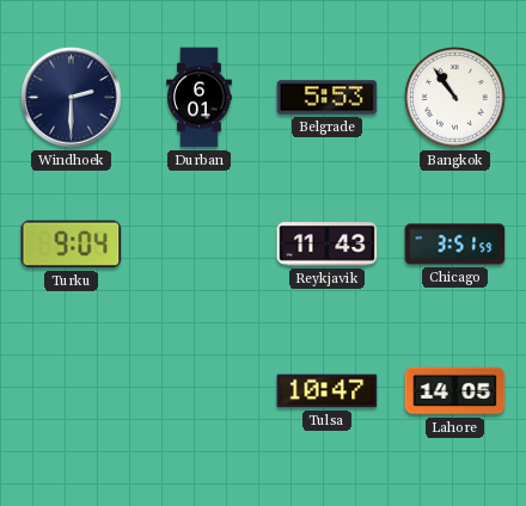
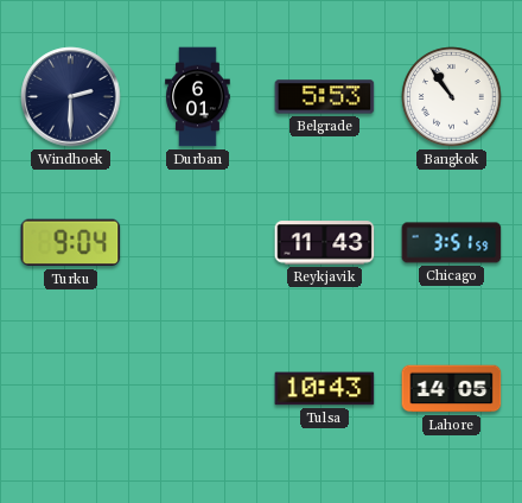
Tulsa: 10:47 -> 10:43
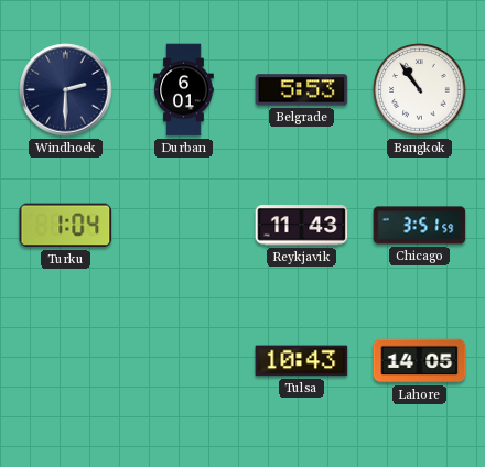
Turku: 9:04 -> 1:04
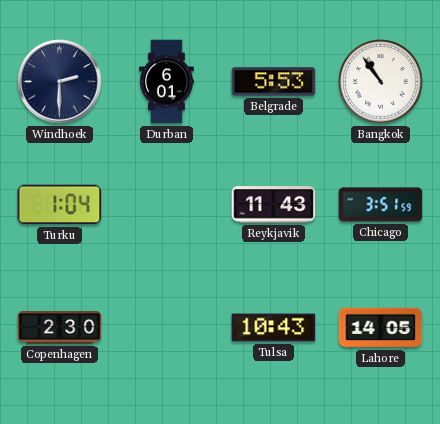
Copenhagen: none -> 2:30
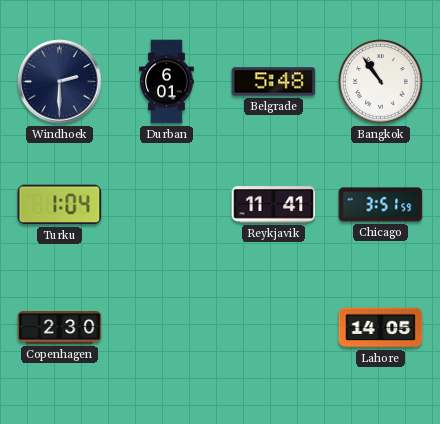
Belgrade: 5:53 -> 5:48
Reykjavik: 11:43 -> 11:41
Tulsa: 10:43 -> none
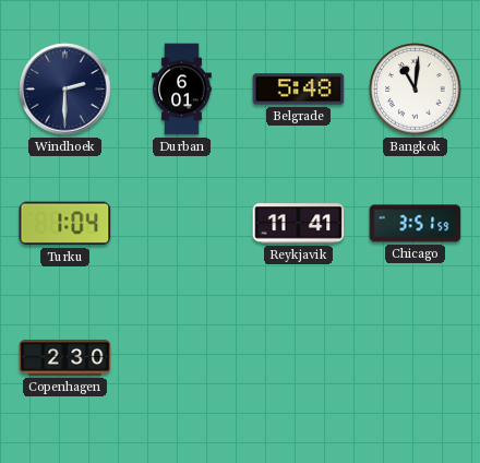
Bangkok: 10:54 -> 11:01
Lahore: 14:05 -> none
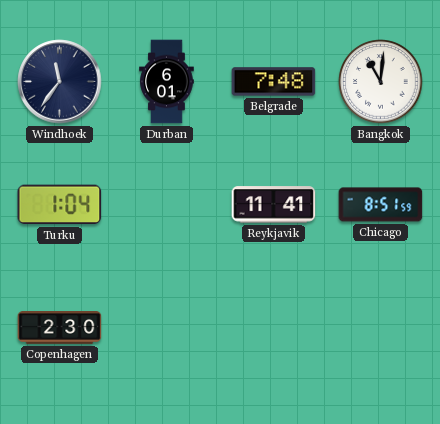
Windhoek: 2:30 -> 11:36
Belgrade: 5:48 -> 7:48
Chicago: 3:51 -> 8:51
